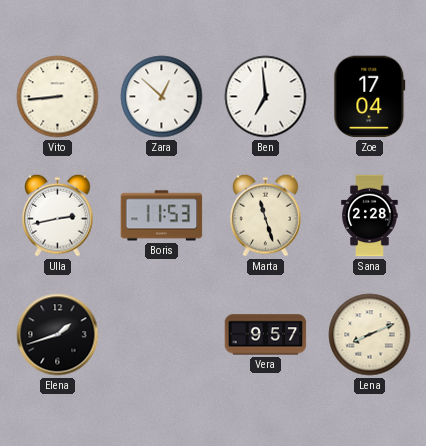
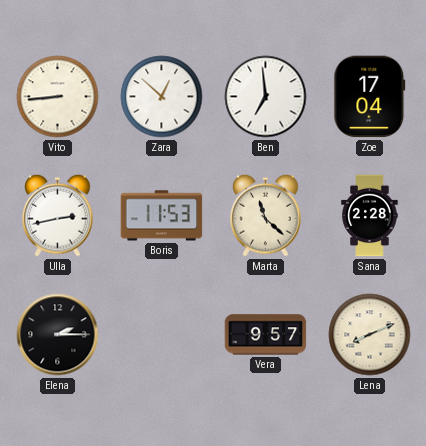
Marta: 11:27 -> 11:22
Elena: 1:42 -> 2:15
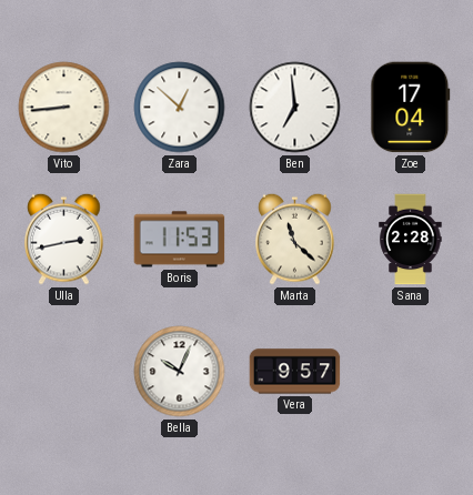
Elena: 2:15 -> none
Bella: none -> 10:04
Lena: 8:11 -> none
